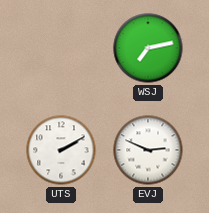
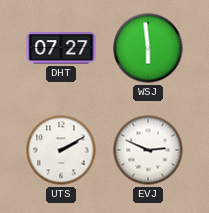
DHT: none -> 07:27
WSJ: 7:13 -> 5:59
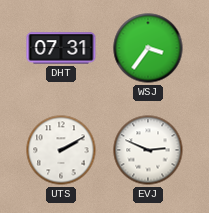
DHT: 07:27 -> 07:31
WSJ: 5:59 -> 3:36
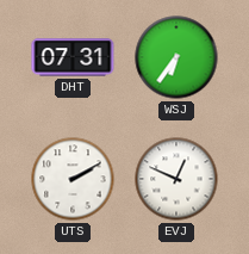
WSJ: 3:36 -> 6:36
EVJ: 2:49 -> 12:49
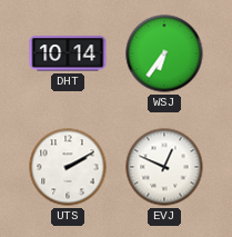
DHT: 07:31 -> 10:14
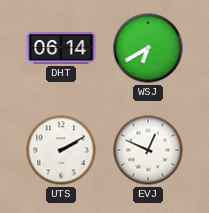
DHT: 10:14 -> 06:14
WSJ: 6:36 -> 6:40
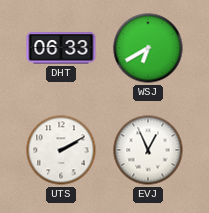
DHT: 06:14 -> 06:33
EVJ: 12:49 -> 12:56
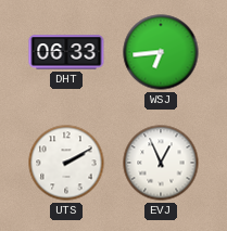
WSJ: 6:40 -> 6:44
